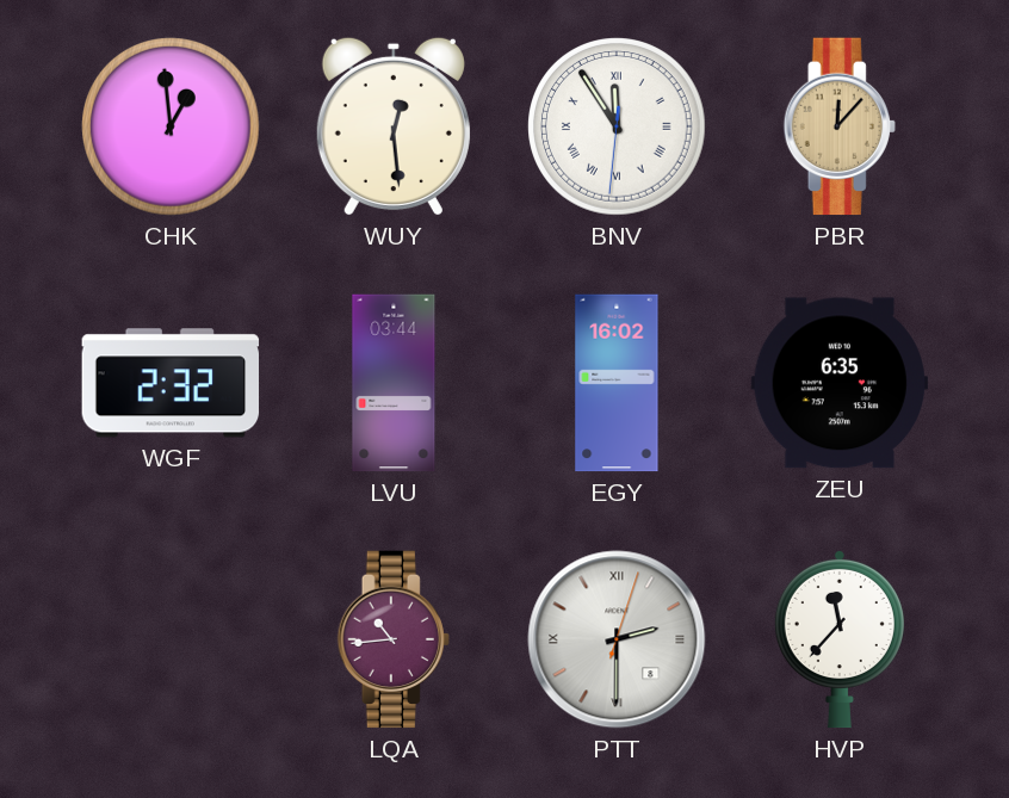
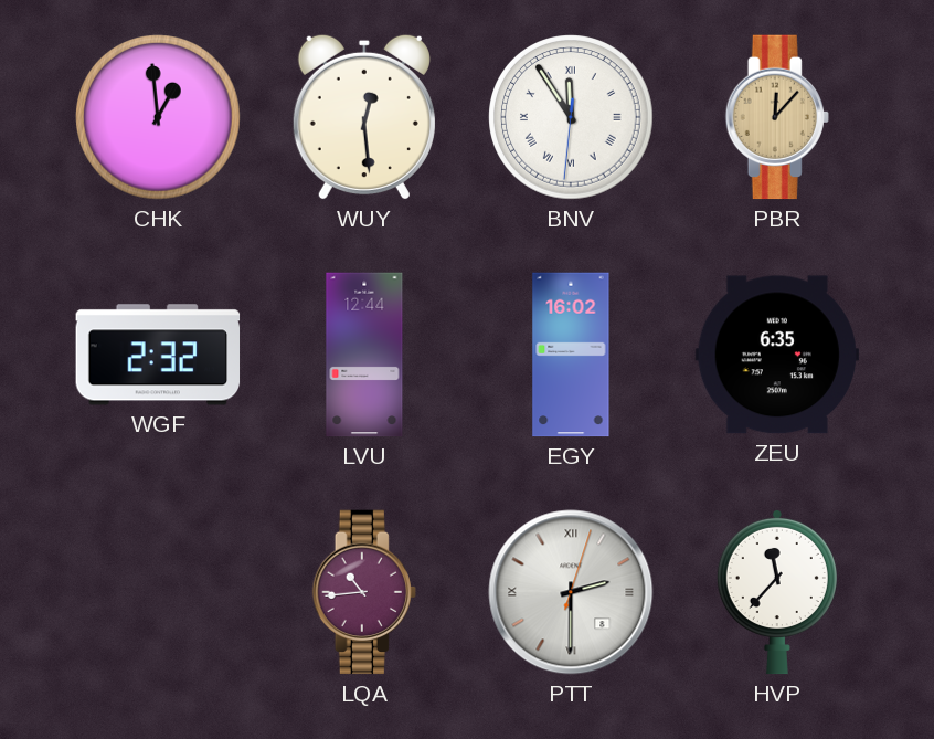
LVU: 03:44 -> 12:44
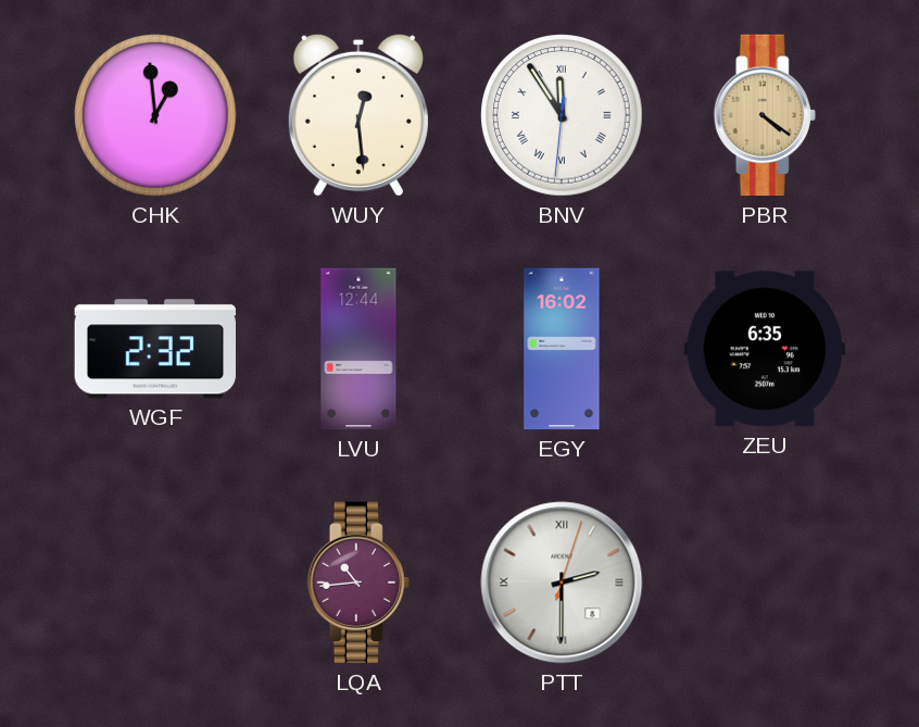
PBR: 12:07 -> 4:21
HVP: 11:37 -> none
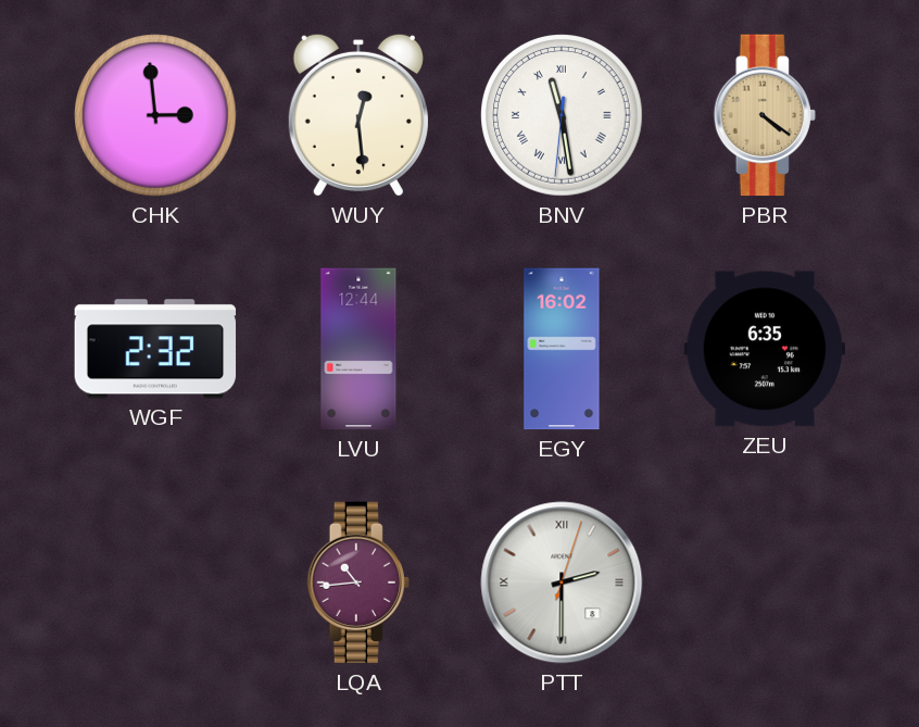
CHK: 12:59 -> 2:59
BNV: 11:54 -> 11:28
